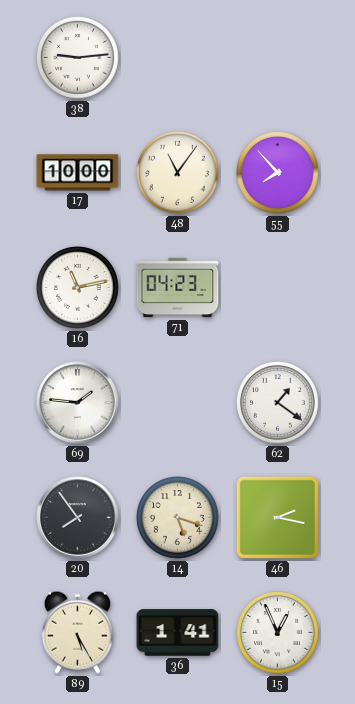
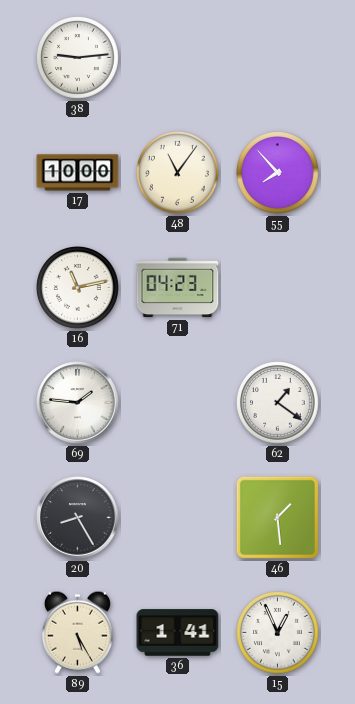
20: 7:54 -> 8:25
14: 5:18 -> none
46: 2:17 -> 1:29
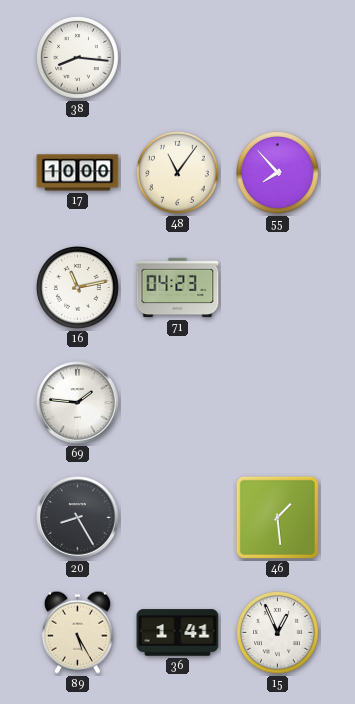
38: 9:14 -> 8:16
62: 1:21 -> none
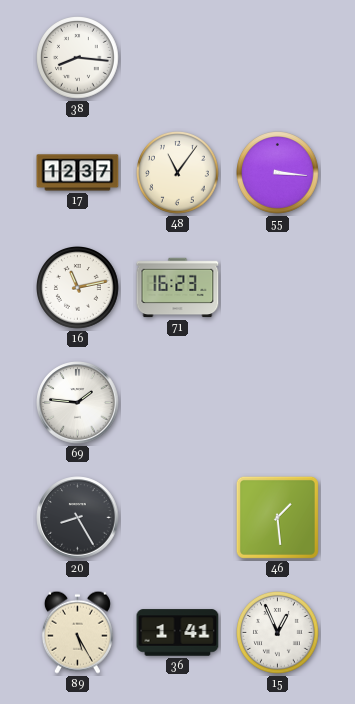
17: 10:00 -> 12:37
55: 7:53 -> 3:16
71: 04:23 -> 16:23
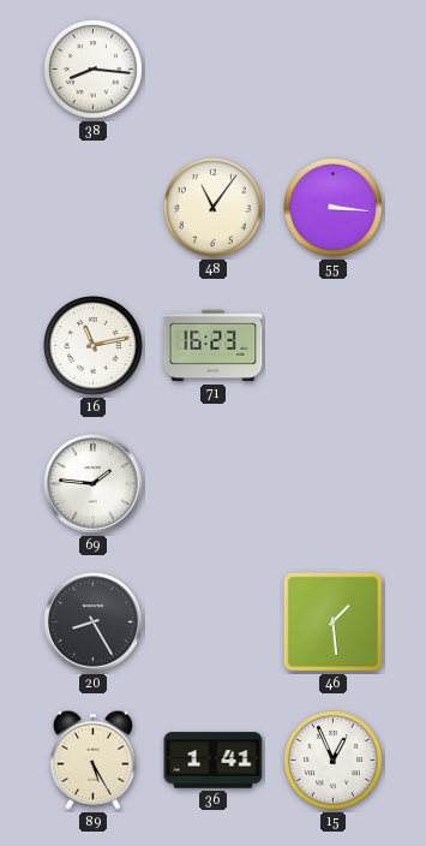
17: 12:37 -> none
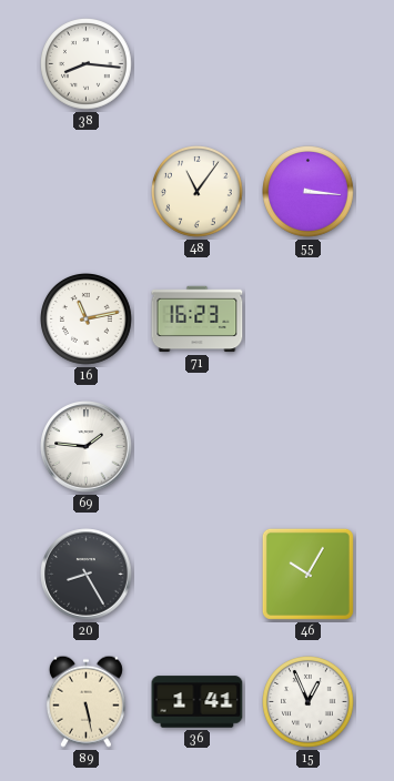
46: 1:29 -> 10:05
89: 5:25 -> 5:28
